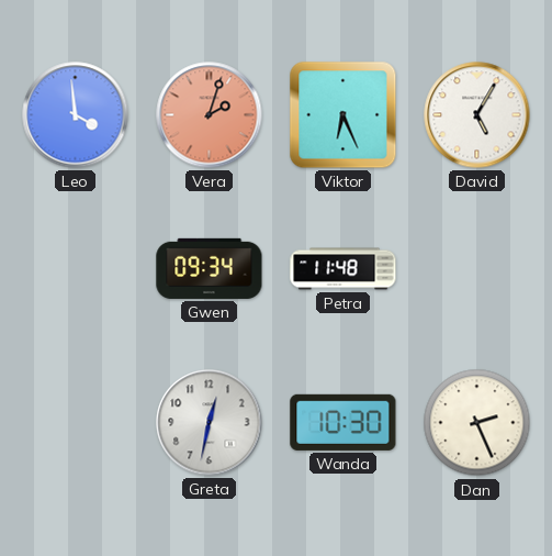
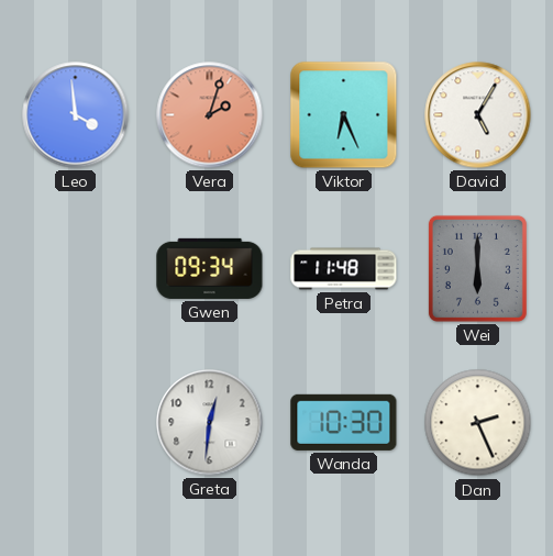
Wei: none -> 6:00
Greta: 12:32 -> 12:31
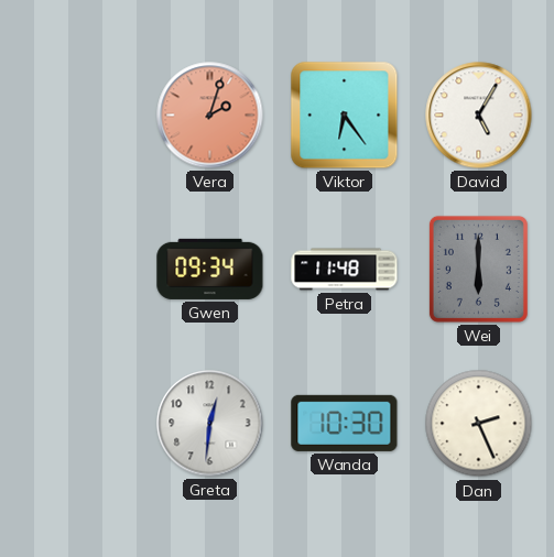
Leo: 3:59 -> none
Viktor: 6:26 -> 6:24
